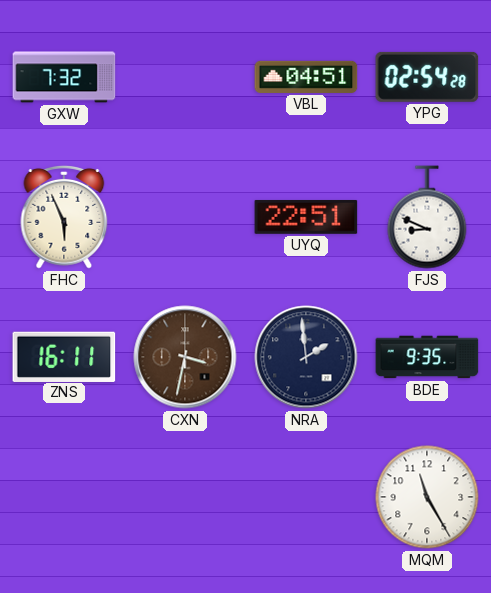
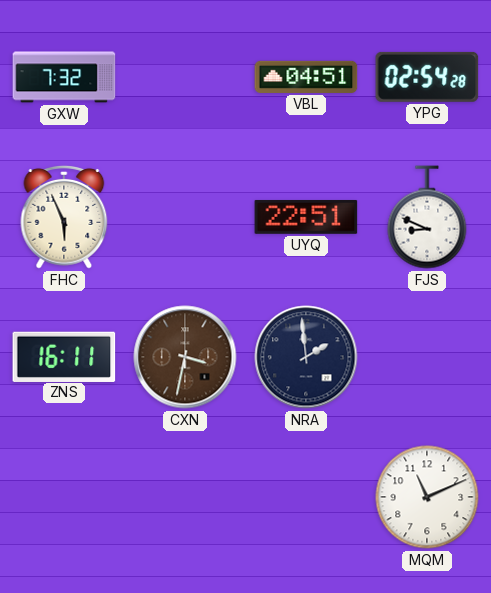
BDE: 9:35 -> none
MQM: 11:25 -> 11:11
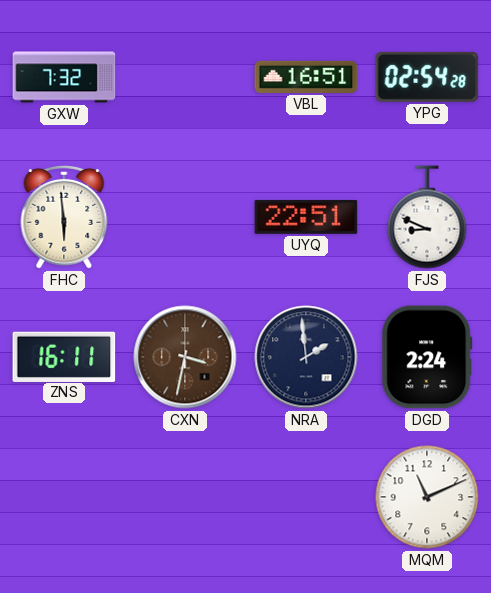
VBL: 04:51 -> 16:51
FHC: 5:56 -> 5:59
DGD: none -> 2:24
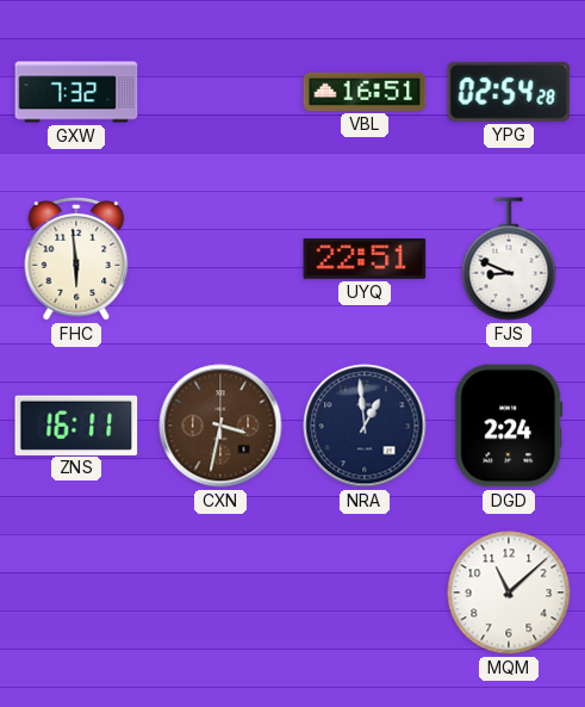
NRA: 1:59 -> 12:59
MQM: 11:11 -> 11:08
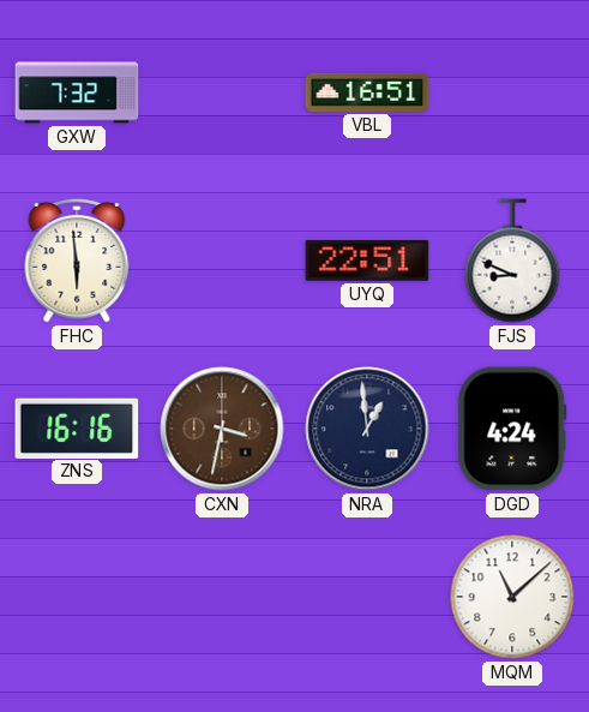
YPG: 02:54 -> none
ZNS: 16:11 -> 16:16
DGD: 2:24 -> 4:24
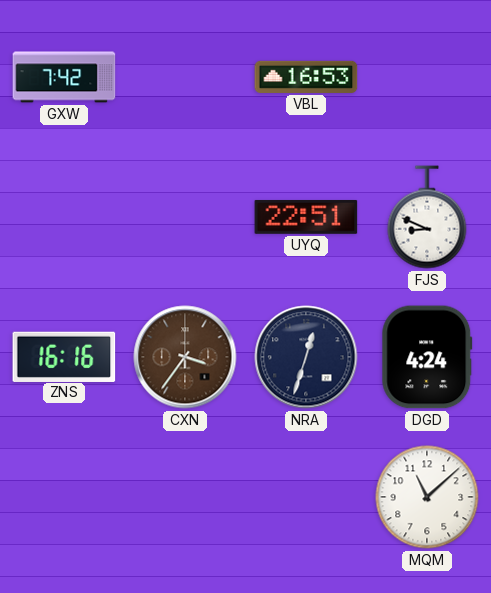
GXW: 7:32 -> 7:42
VBL: 16:51 -> 16:53
FHC: 5:59 -> none
CXN: 3:32 -> 3:36
NRA: 12:59 -> 12:33
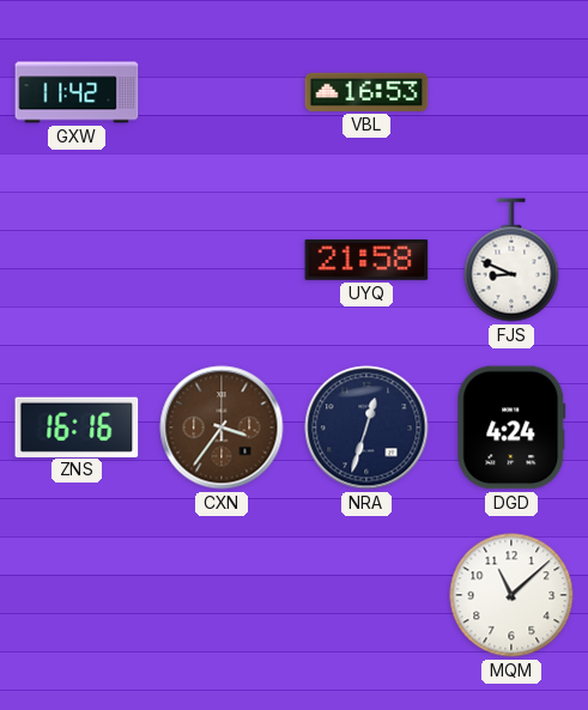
GXW: 7:42 -> 11:42
UYQ: 22:51 -> 21:58
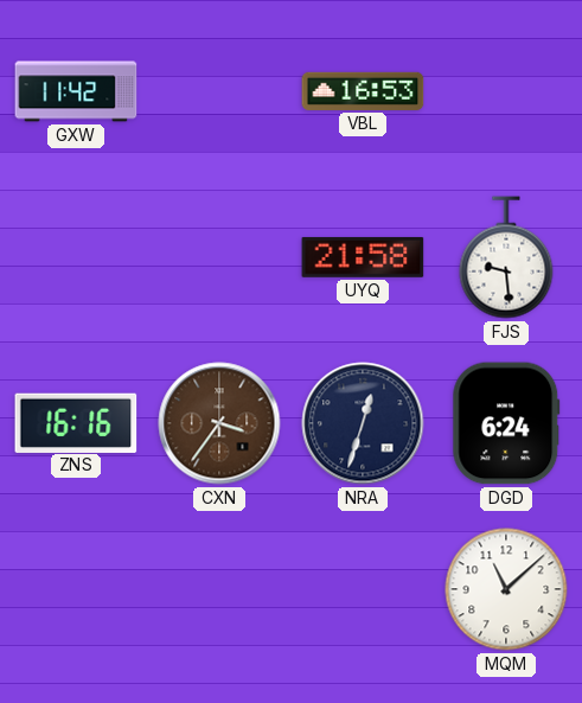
FJS: 8:49 -> 9:29
DGD: 4:24 -> 6:24
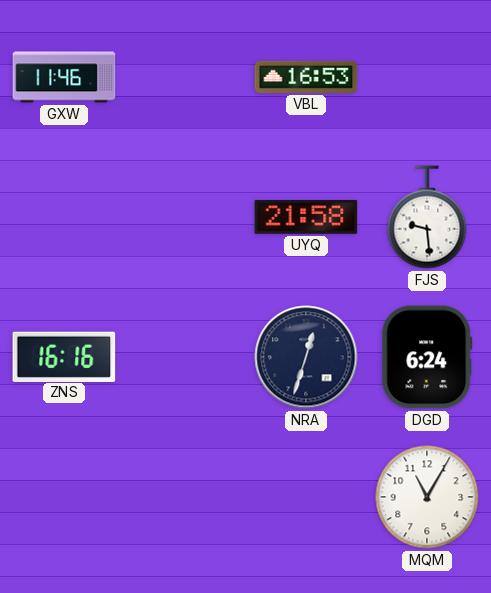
GXW: 11:42 -> 11:46
CXN: 3:36 -> none
MQM: 11:08 -> 11:05
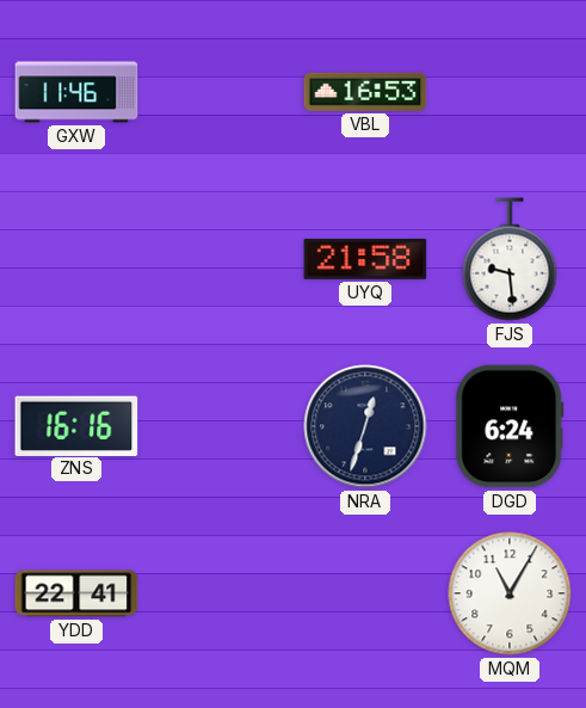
YDD: none -> 22:41
